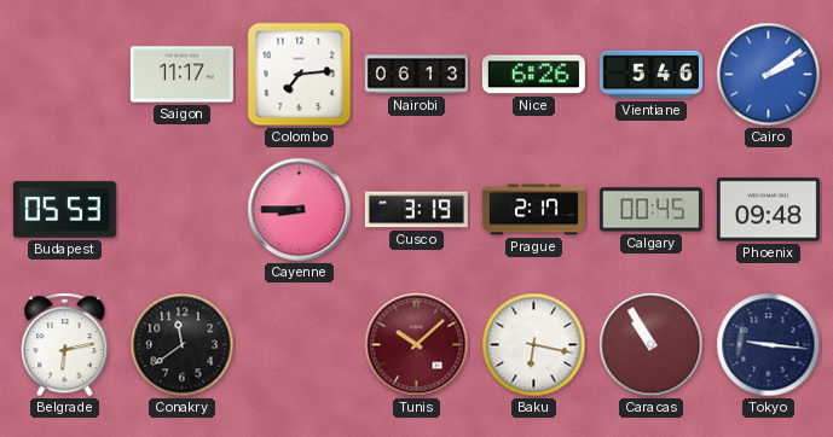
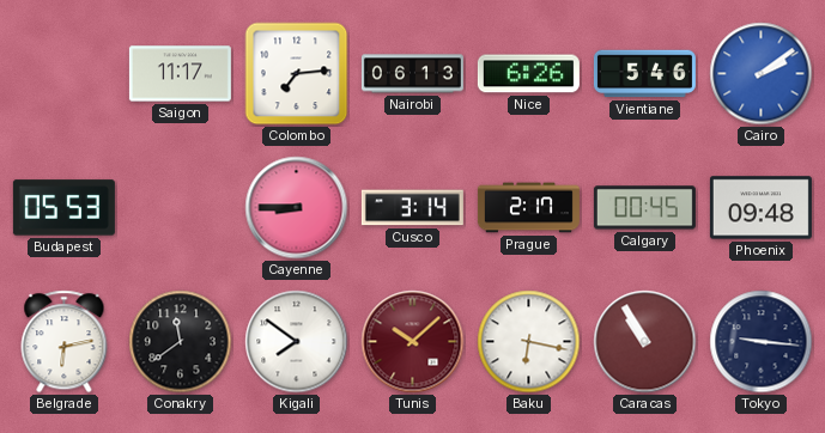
Cusco: 3:19 -> 3:14
Kigali: none -> 7:51
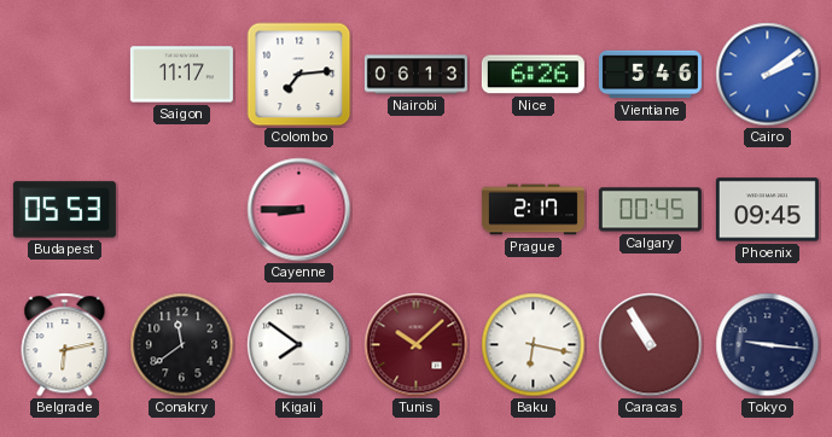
Cusco: 3:14 -> none
Phoenix: 09:48 -> 09:45
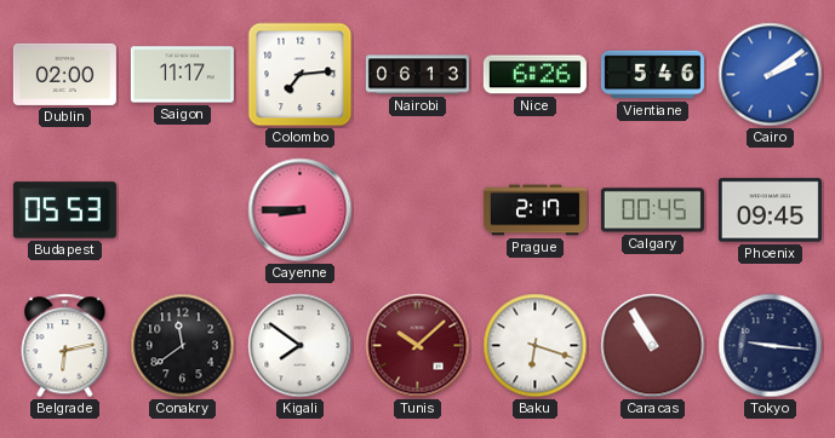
Dublin: none -> 02:00
Baku: 6:17 -> 6:18
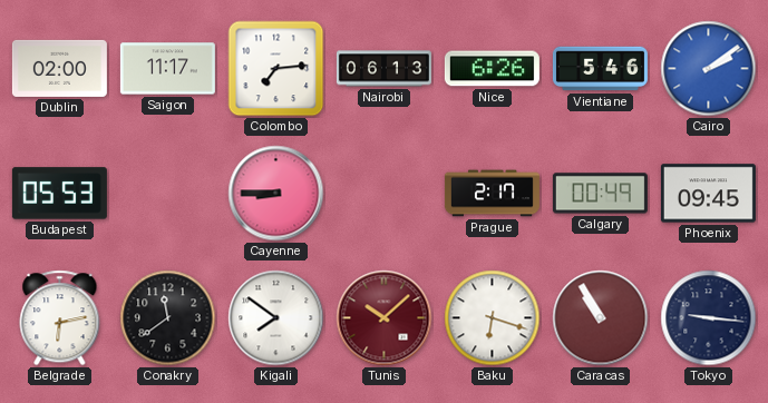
Calgary: 00:45 -> 00:49
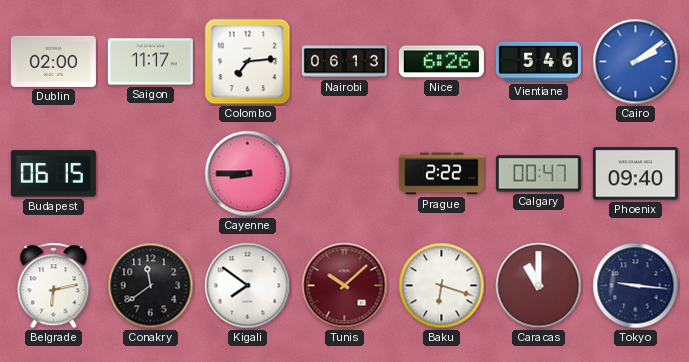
Budapest: 05:53 -> 06:15
Prague: 2:17 -> 2:22
Calgary: 00:49 -> 00:47
Phoenix: 09:45 -> 09:40
Caracas: 10:55 -> 11:00
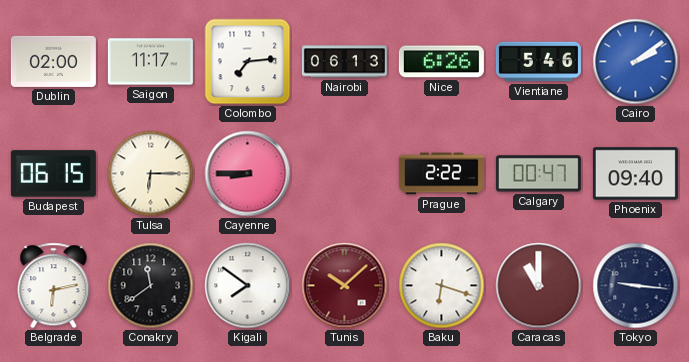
Tulsa: none -> 6:15
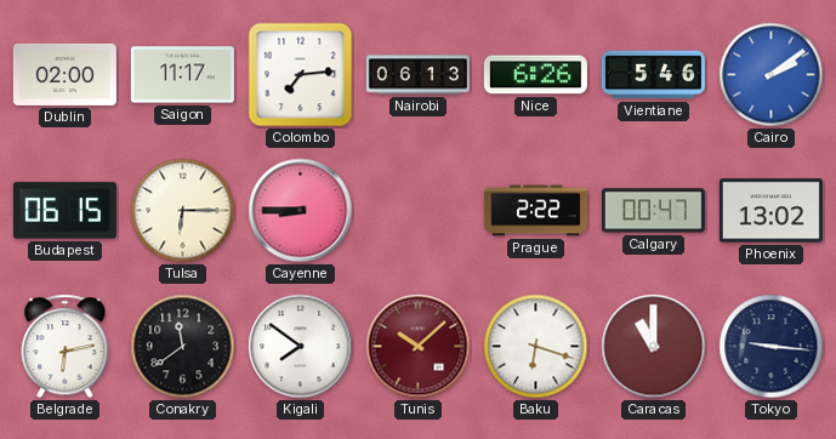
Phoenix: 09:40 -> 13:02
